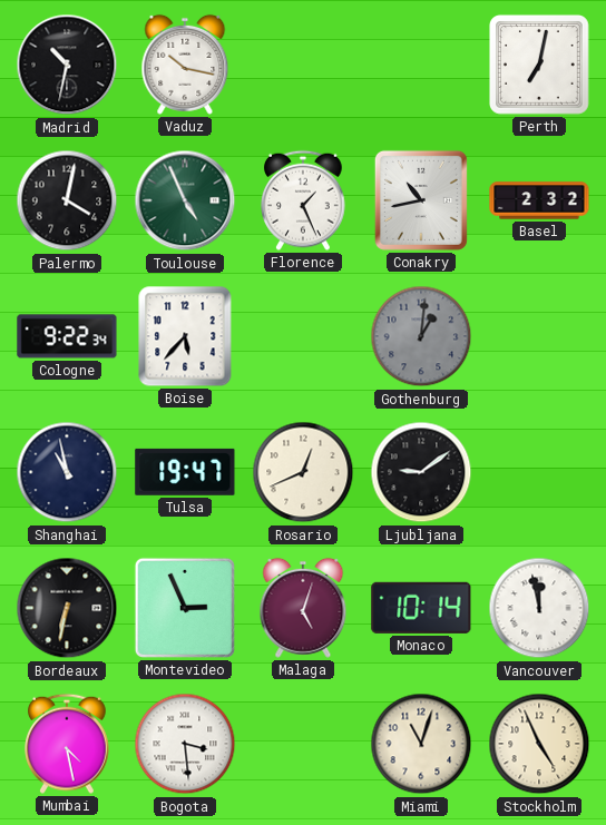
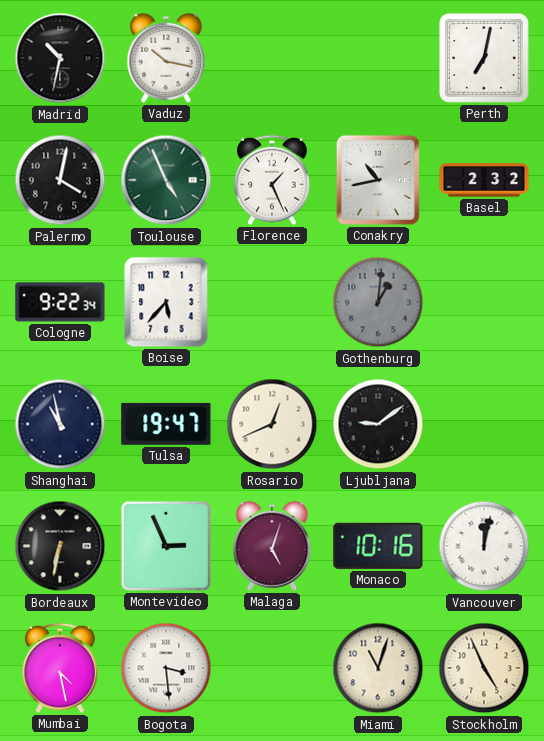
Monaco: 10:14 -> 10:16
Vancouver: 11:58 -> 12:02
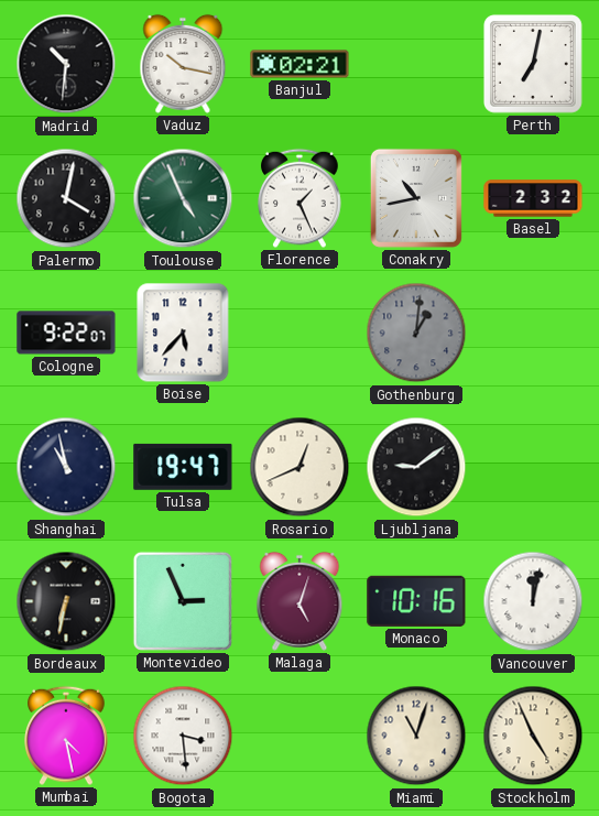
Madrid: 10:32 -> 10:31
Banjul: none -> 02:21
Cologne: 9:22:34 -> 9:22:07
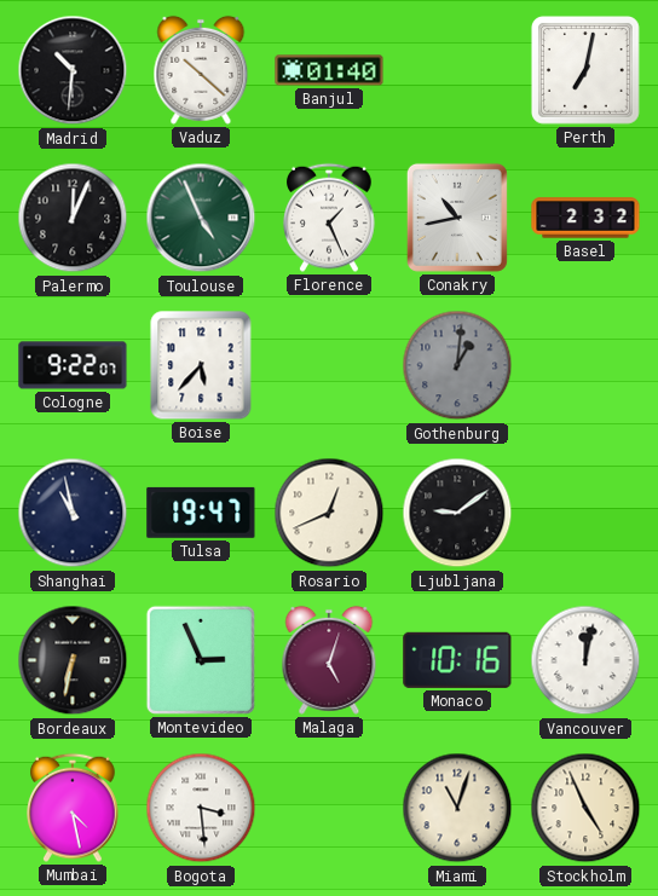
Vaduz: 10:17 -> 10:22
Banjul: 02:21 -> 01:40
Palermo: 4:02 -> 12:04
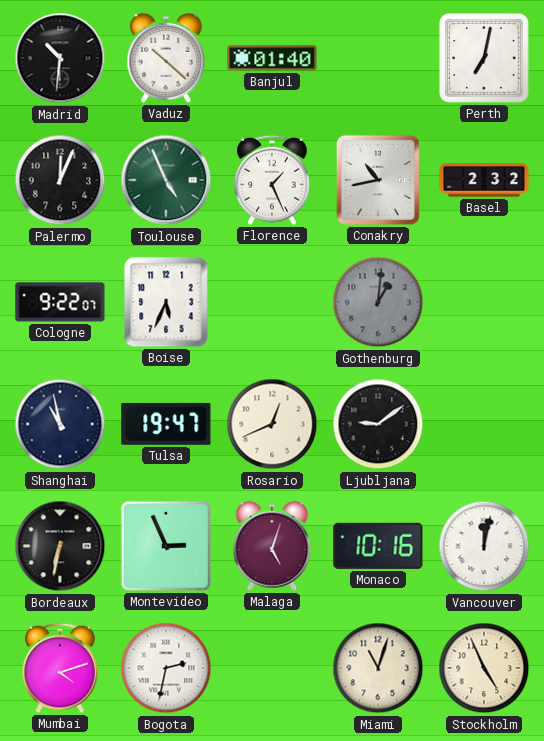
Boise: 5:37 -> 5:34
Mumbai: 4:28 -> 4:12
Bogota: 3:29 -> 2:32
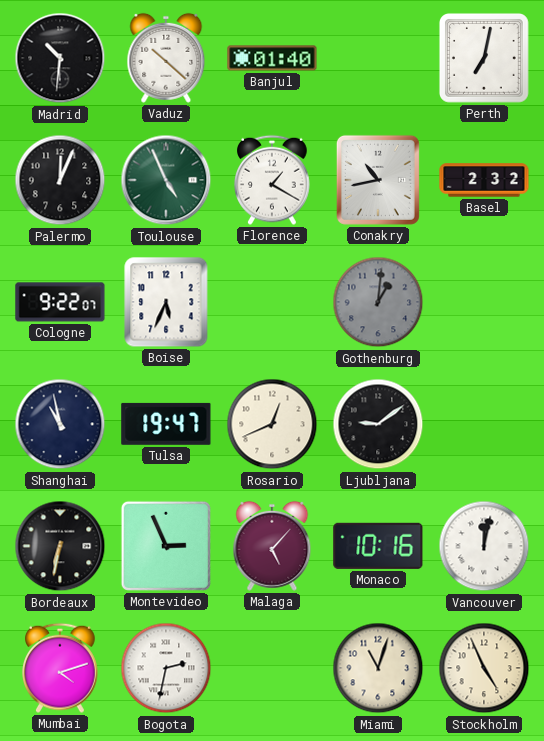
Florence: 1:26 -> 1:20
Malaga: 5:03 -> 5:07
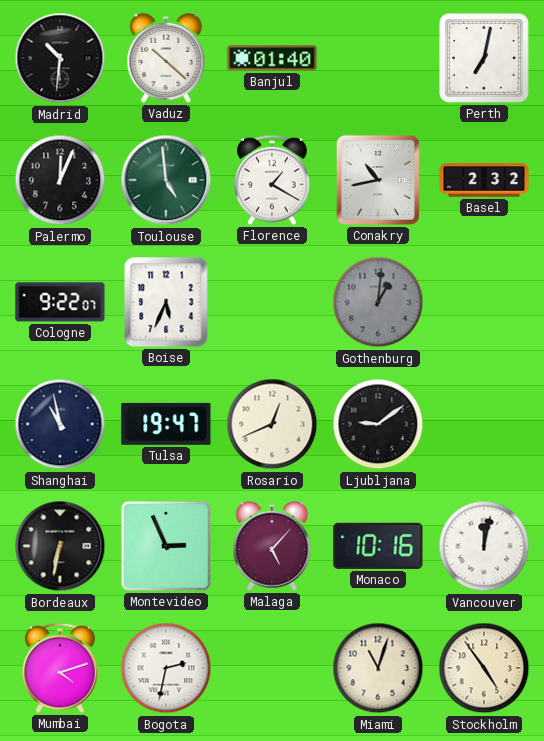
Toulouse: 4:56 -> 4:59
Stockholm: 4:56 -> 4:54
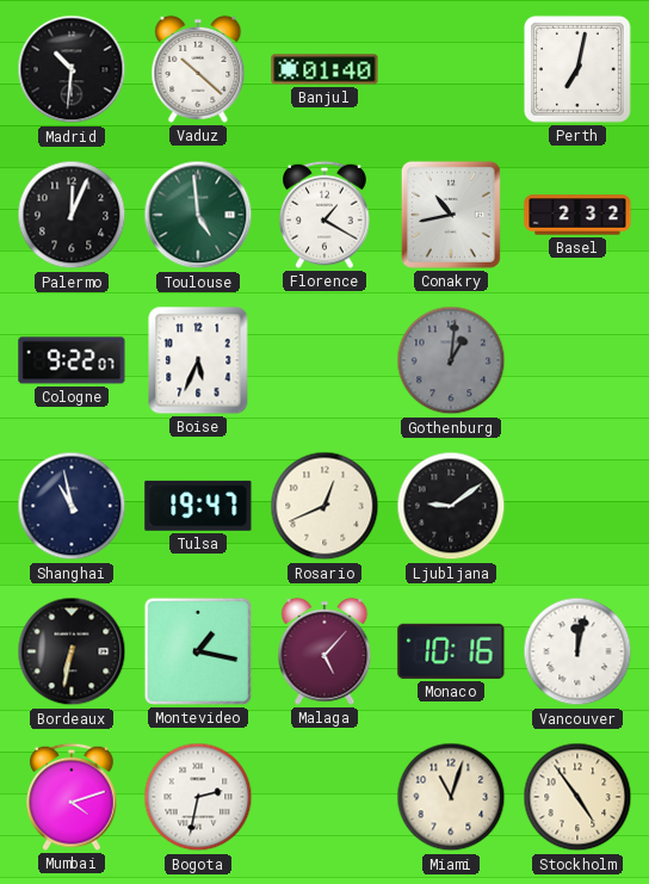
Montevideo: 2:56 -> 1:17
